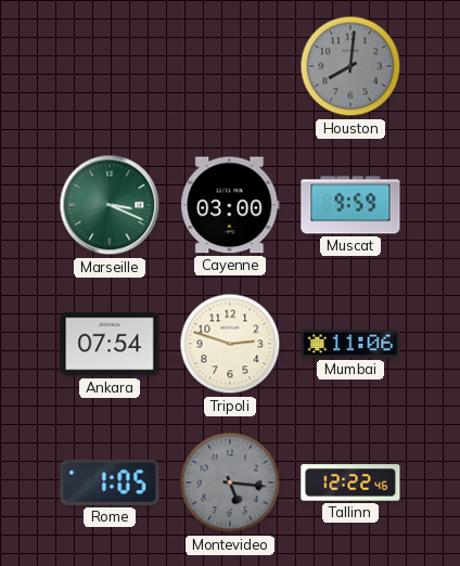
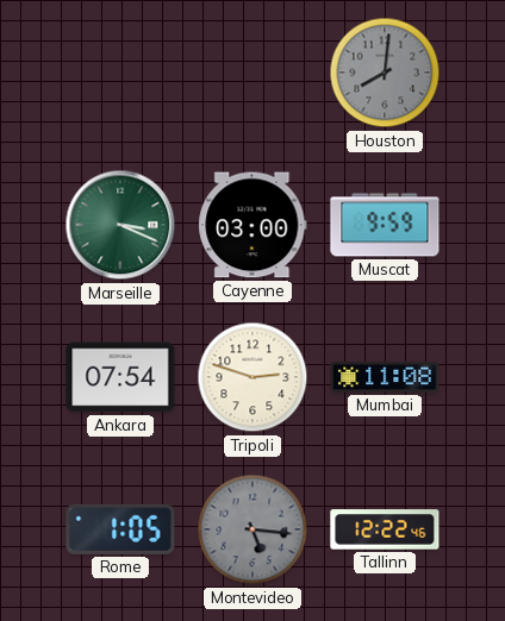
Mumbai: 11:06 -> 11:08
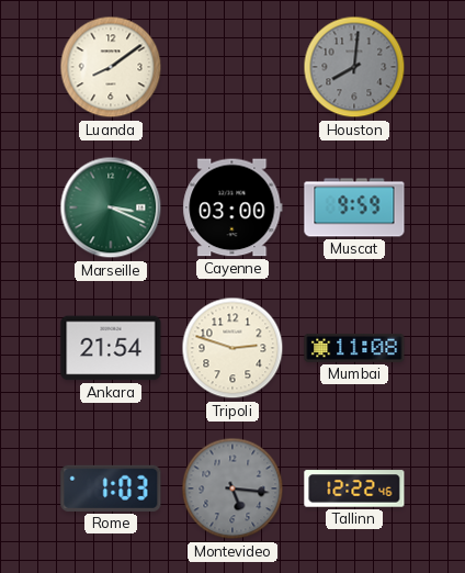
Luanda: none -> 8:09
Ankara: 07:54 -> 21:54
Rome: 1:05 -> 1:03
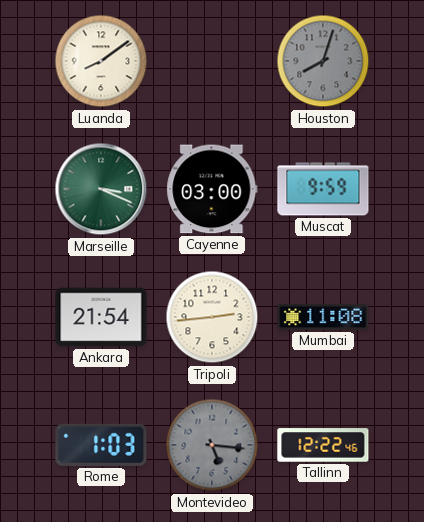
Houston: 8:01 -> 8:03
Tripoli: 2:48 -> 2:44
